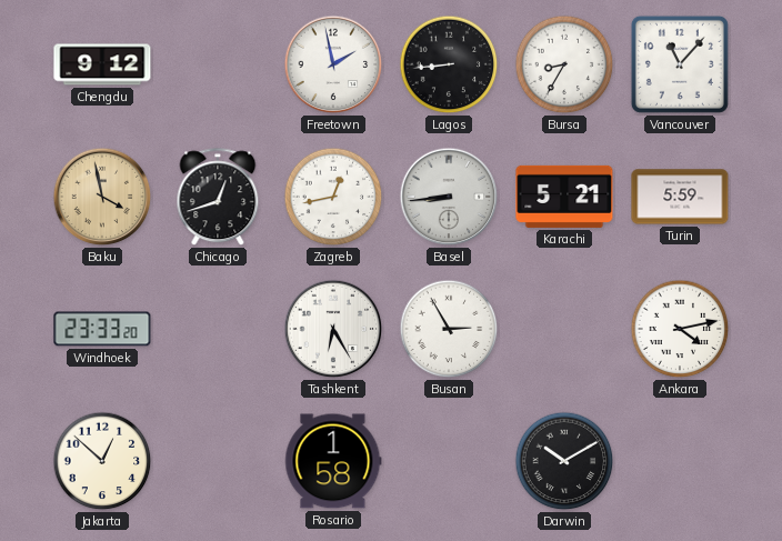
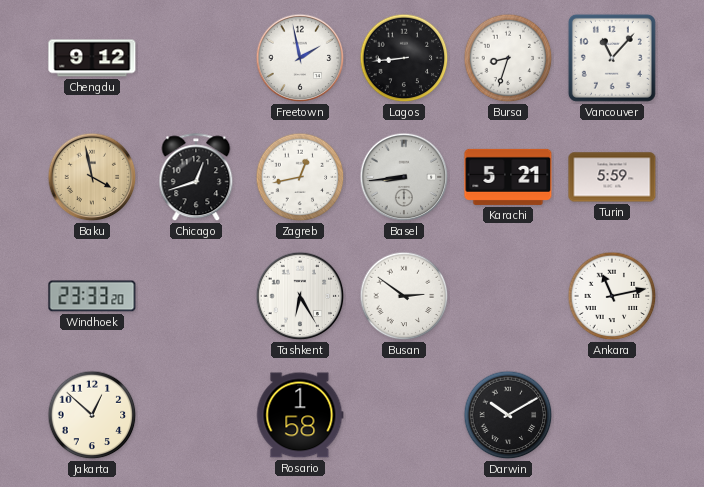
Bursa: 8:35 -> 8:33
Busan: 2:55 -> 2:51
Ankara: 4:13 -> 11:13
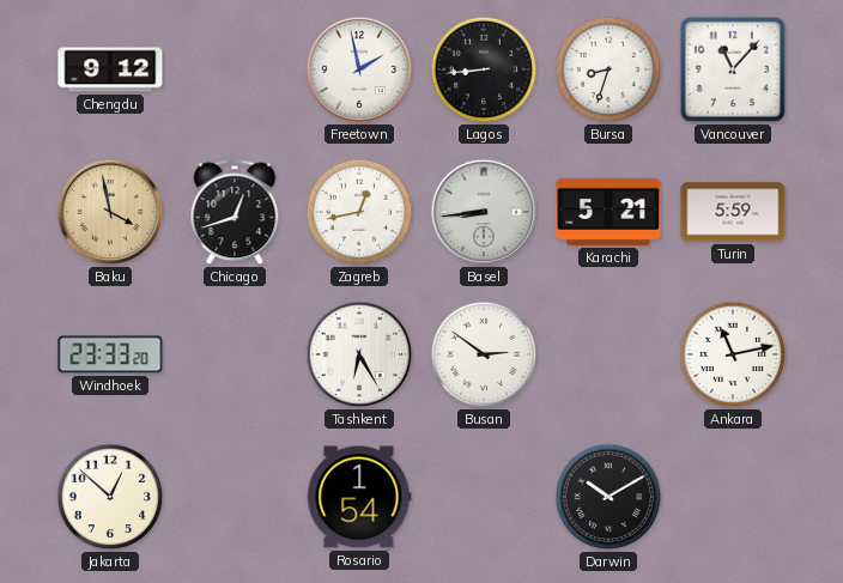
Rosario: 1:58 -> 1:54
